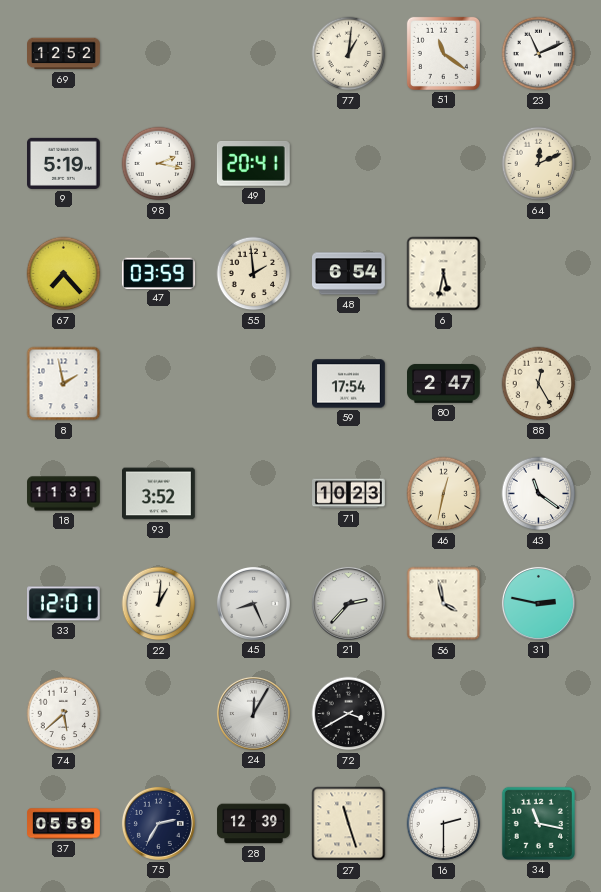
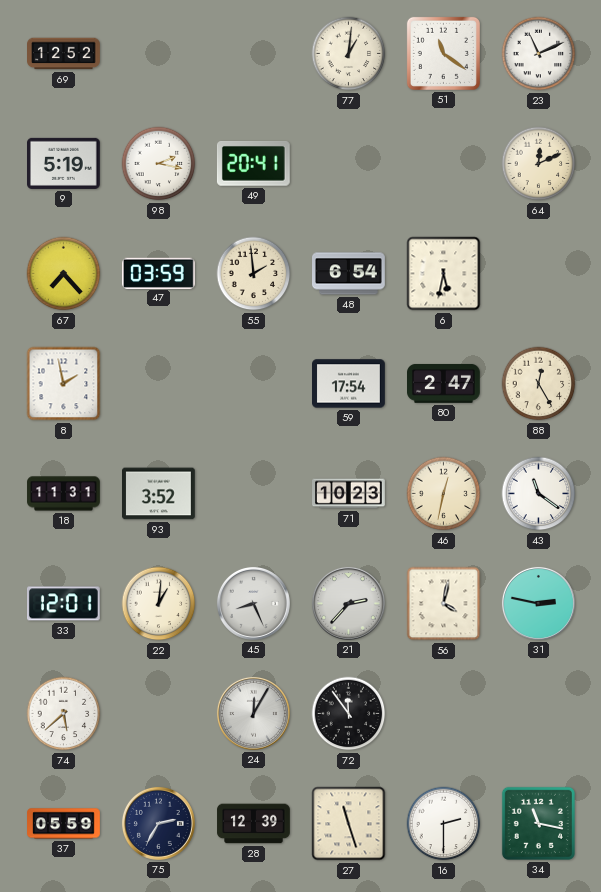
56: 3:58 -> 4:02
72: 3:40 -> 11:54
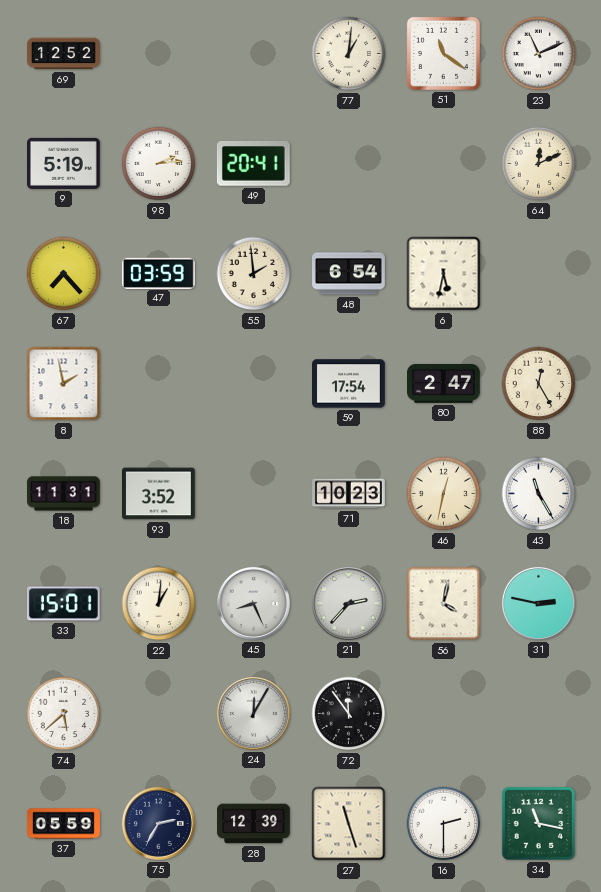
98: 2:17 -> 2:14
43: 11:21 -> 11:25
33: 12:01 -> 15:01
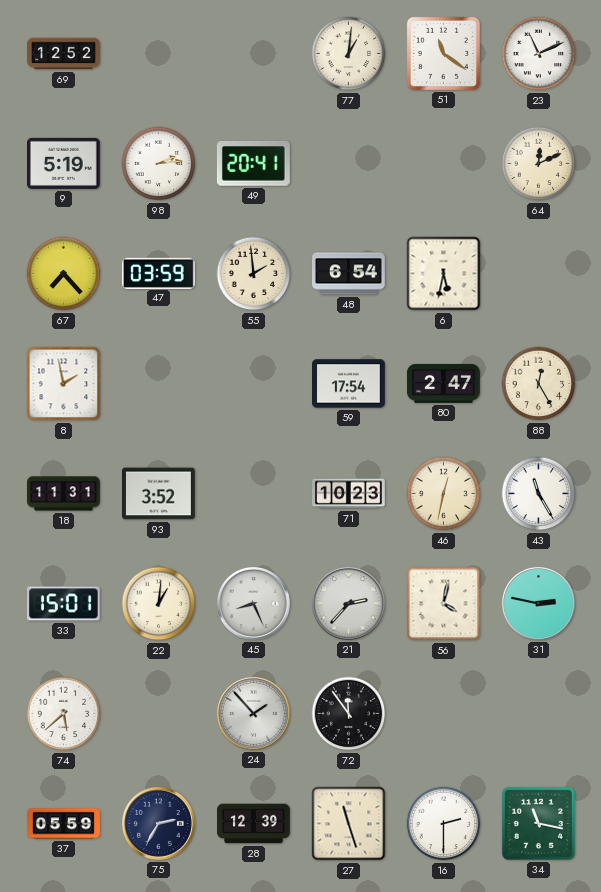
24: 12:05 -> 1:53
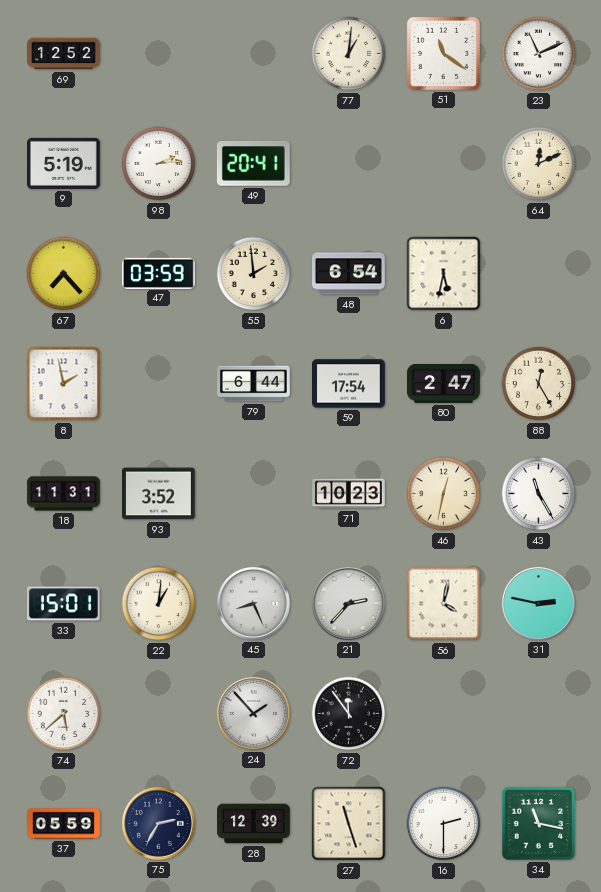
79: none -> 6:44
